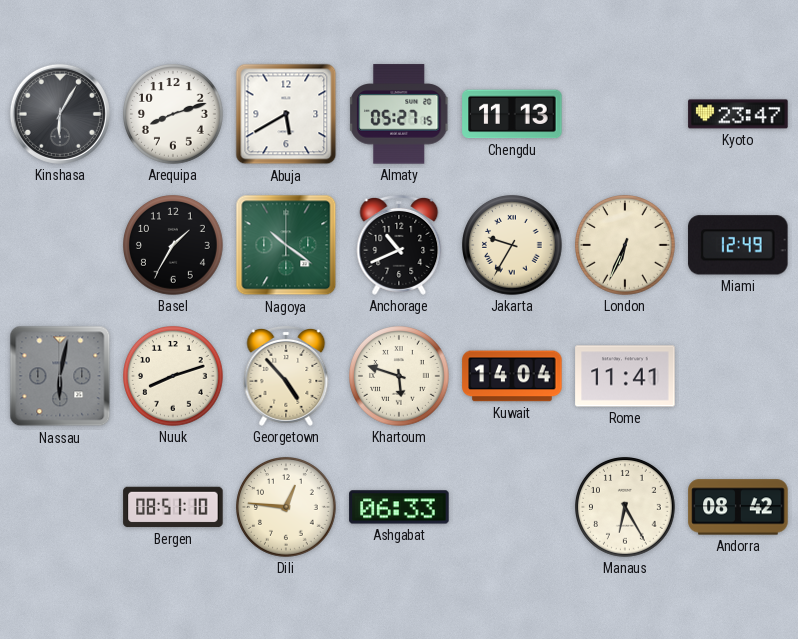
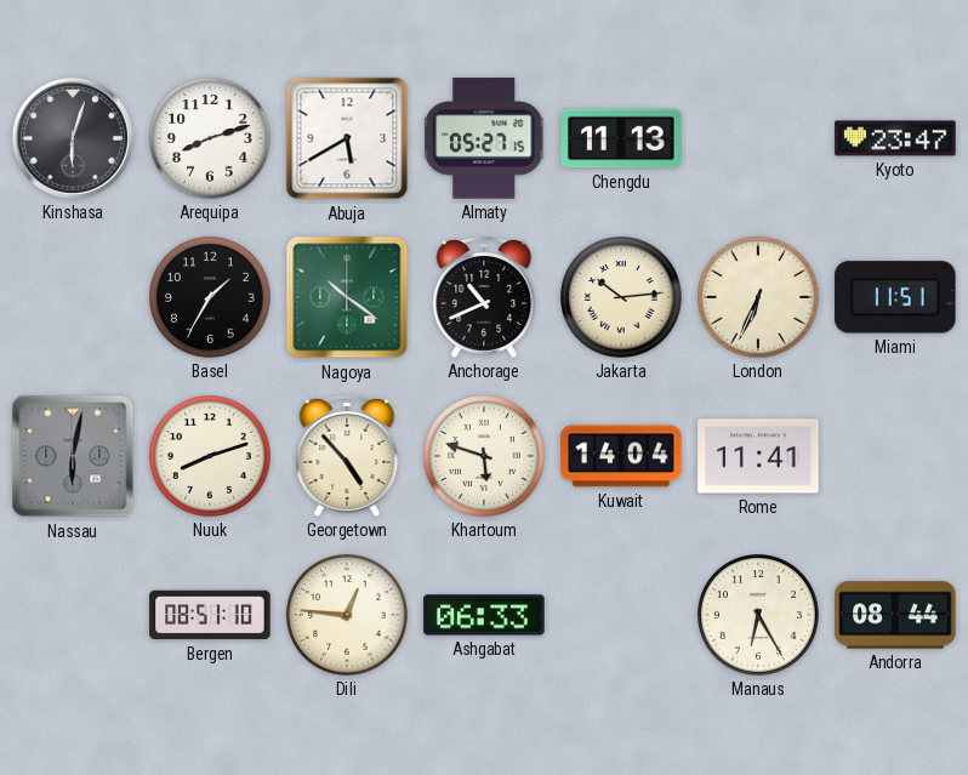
Kinshasa: 6:05 -> 6:03
Jakarta: 9:35 -> 10:14
Miami: 12:49 -> 11:51
Andorra: 08:42 -> 08:44
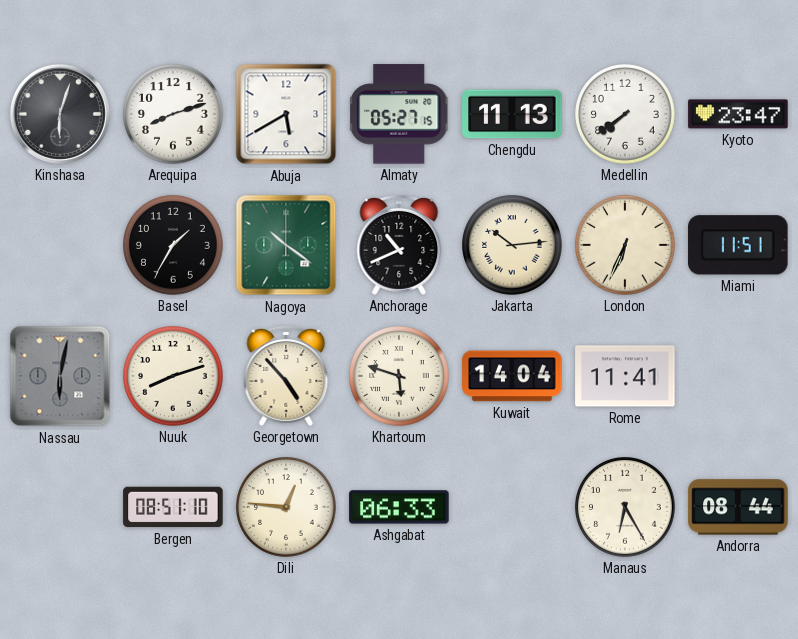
Medellin: none -> 7:39
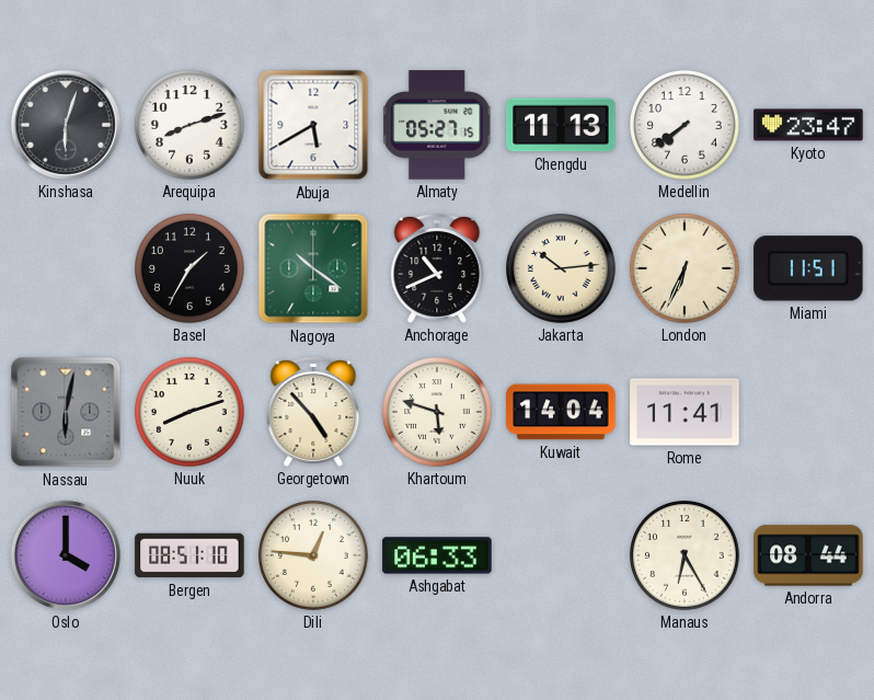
Oslo: none -> 4:00
